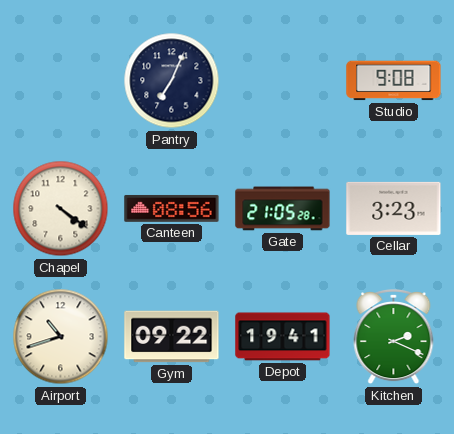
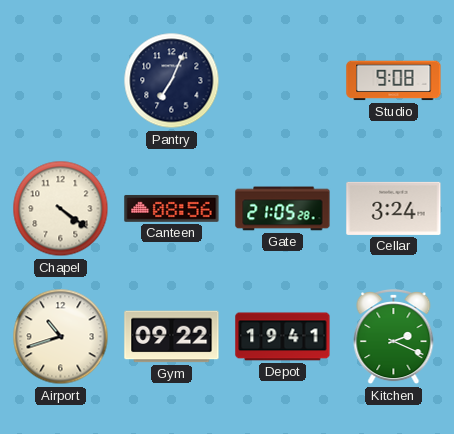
Cellar: 3:23 -> 3:24
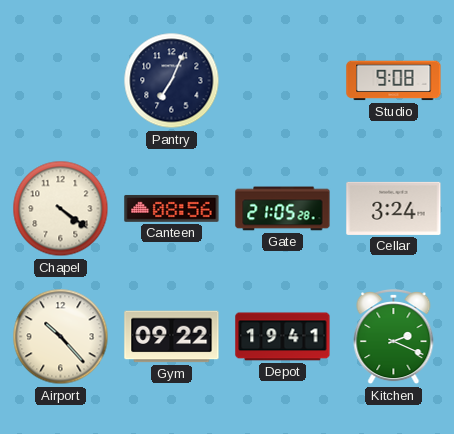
Airport: 10:42 -> 10:23
